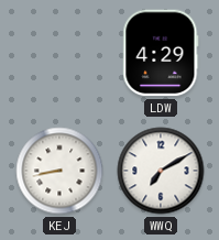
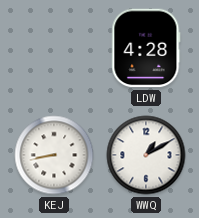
LDW: 4:29 -> 4:28
WWQ: 7:10 -> 1:10
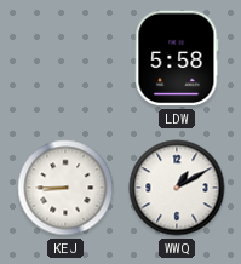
LDW: 4:28 -> 5:58
KEJ: 8:43 -> 8:45
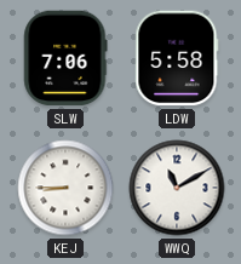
SLW: none -> 7:06
WWQ: 1:10 -> 11:10
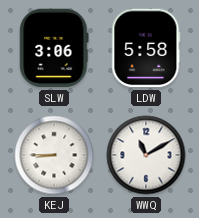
SLW: 7:06 -> 3:06
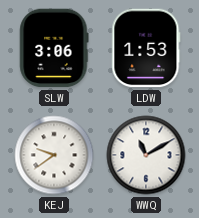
LDW: 5:58 -> 1:53
KEJ: 8:45 -> 9:39
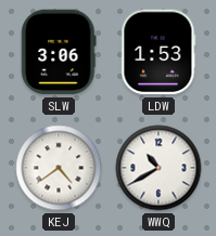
KEJ: 9:39 -> 4:39
WWQ: 11:10 -> 10:40
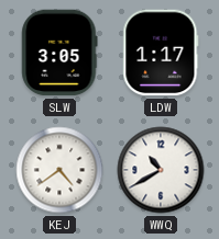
SLW: 3:06 -> 3:05
LDW: 1:53 -> 1:17
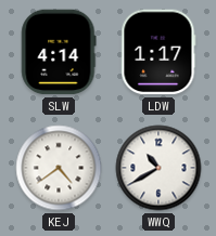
SLW: 3:05 -> 4:14
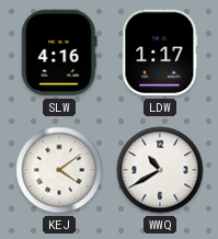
SLW: 4:14 -> 4:16
KEJ: 4:39 -> 4:09
